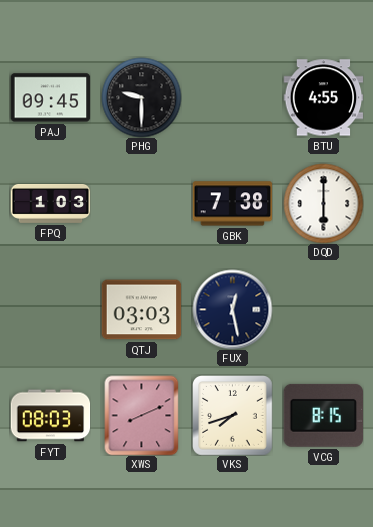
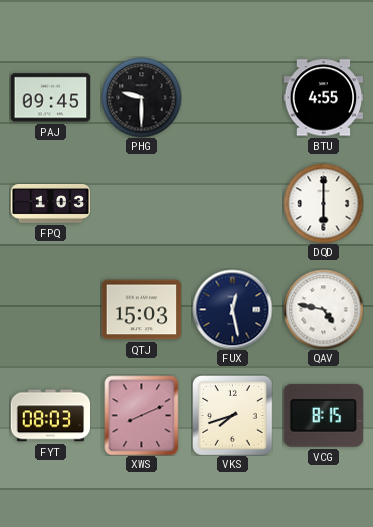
GBK: 7:38 -> none
QTJ: 03:03 -> 15:03
QAV: none -> 4:47
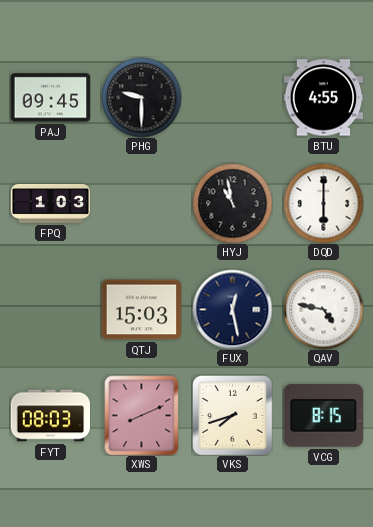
HYJ: none -> 10:58
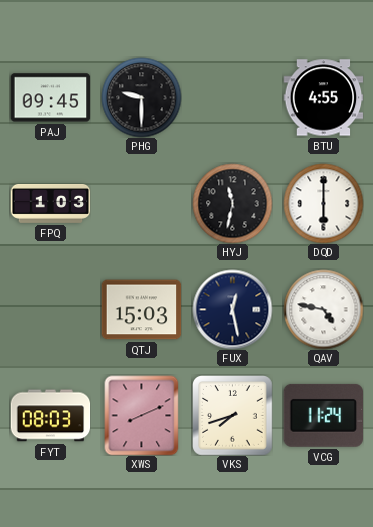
HYJ: 10:58 -> 11:32
VCG: 8:15 -> 11:24
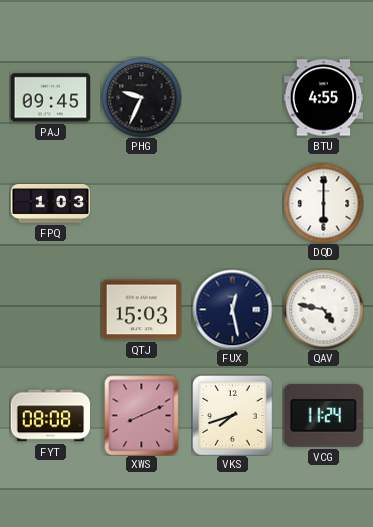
PHG: 9:30 -> 9:34
HYJ: 11:32 -> none
FYT: 08:03 -> 08:08
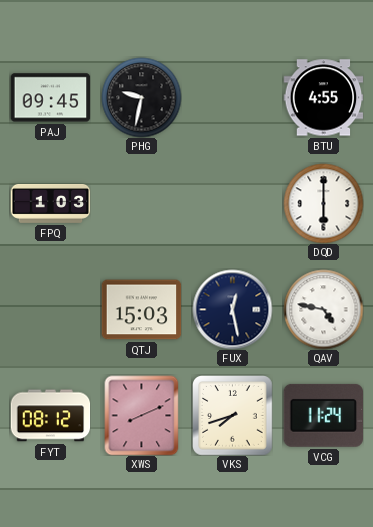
PHG: 9:34 -> 9:32
FYT: 08:08 -> 08:12
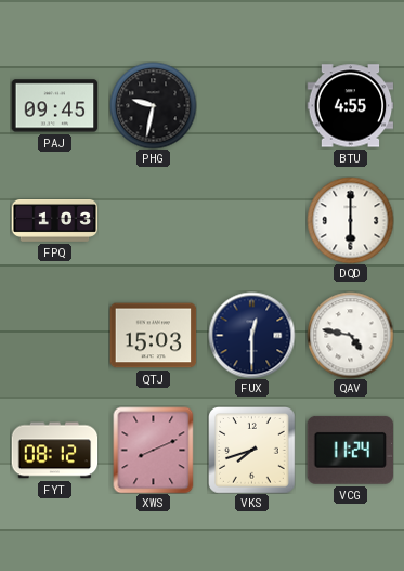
FUX: 12:28 -> 12:30
